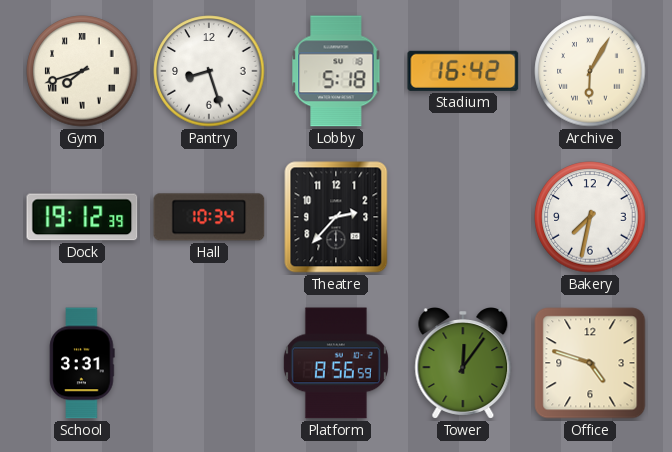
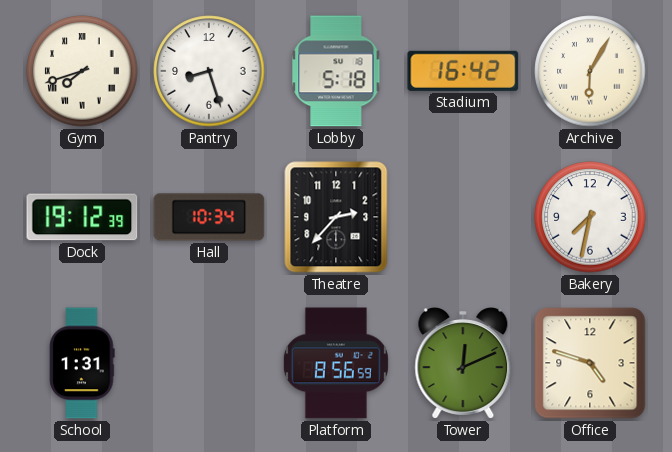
School: 3:31 -> 1:31
Tower: 12:06 -> 12:11
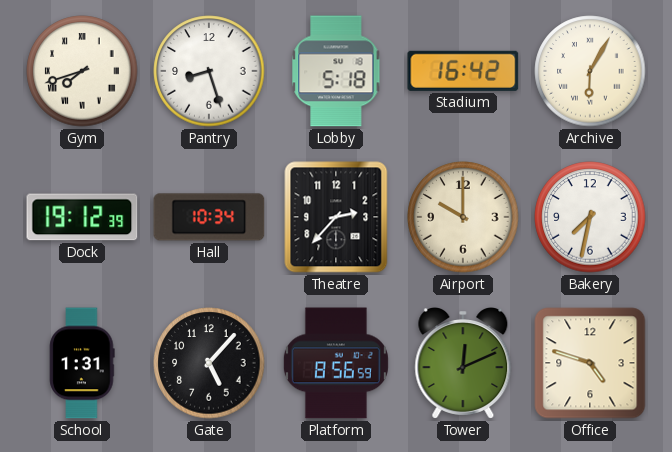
Airport: none -> 10:00
Gate: none -> 5:07
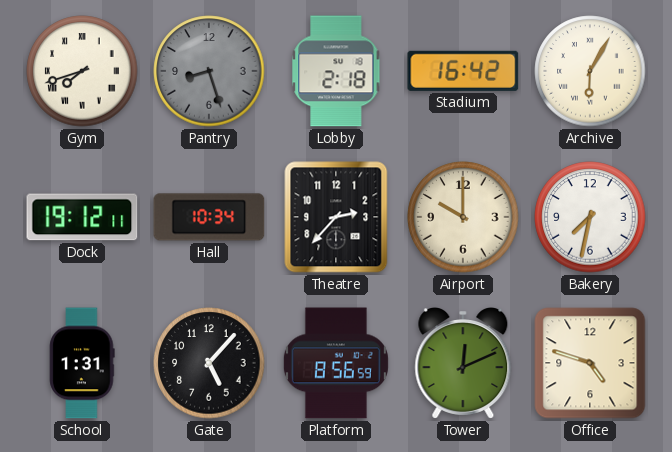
Pantry dial: white -> grey
Lobby: 5:18 -> 2:18
Dock: 19:12:39 -> 19:12:11
